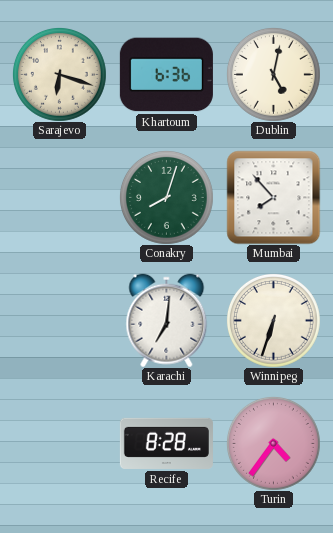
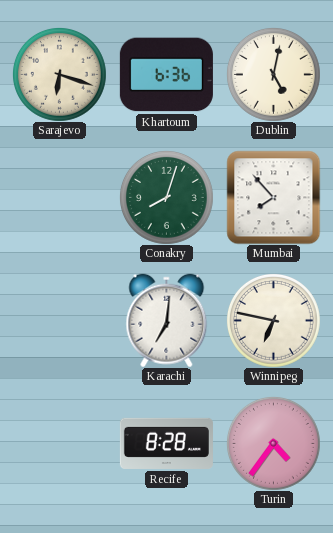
Winnipeg: 6:33 -> 6:47
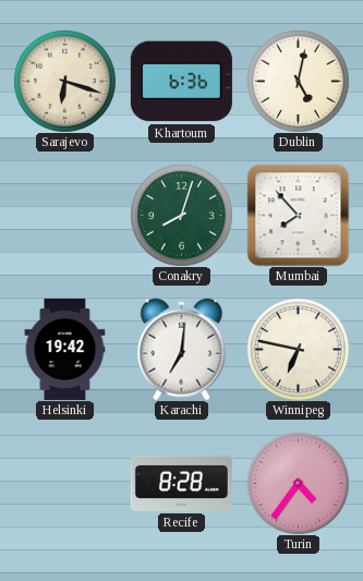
Helsinki: none -> 19:42
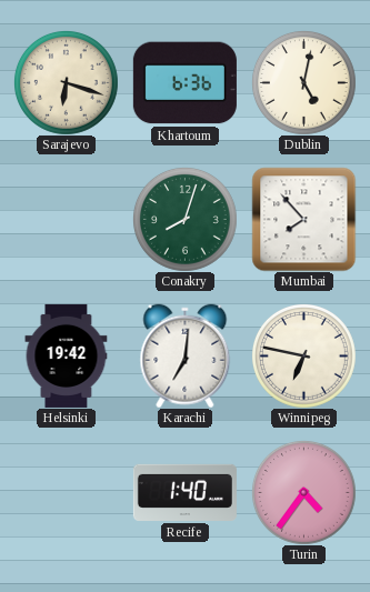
Recife: 8:28 -> 1:40
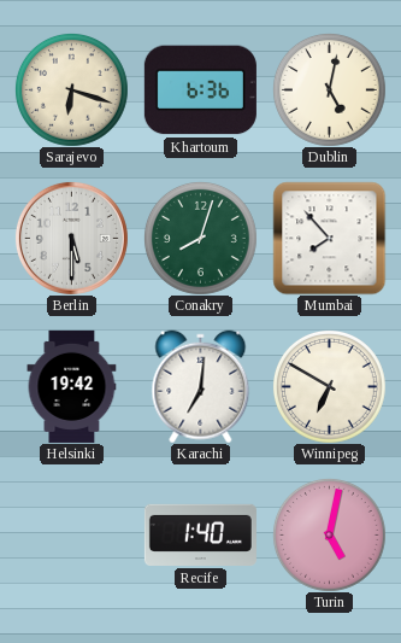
Berlin: none -> 5:30
Winnipeg: 6:47 -> 6:50
Turin: 4:36 -> 5:02
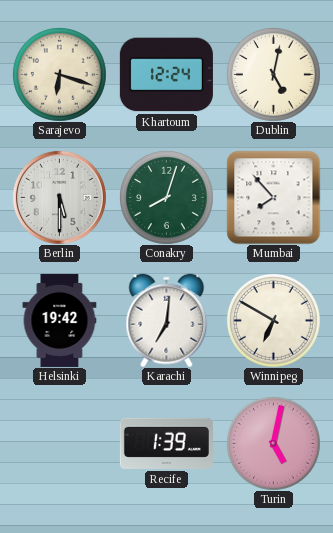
Khartoum: 6:36 -> 12:24
Recife: 1:40 -> 1:39
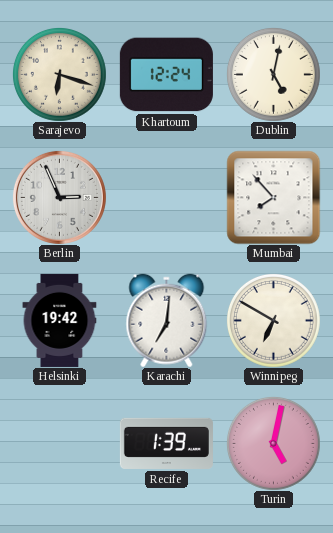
Berlin: 5:30 -> 2:56
Conakry: 8:03 -> none
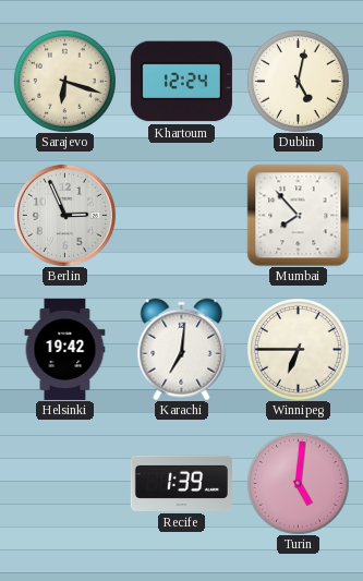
Winnipeg: 6:50 -> 6:45
Turin: 5:02 -> 5:01
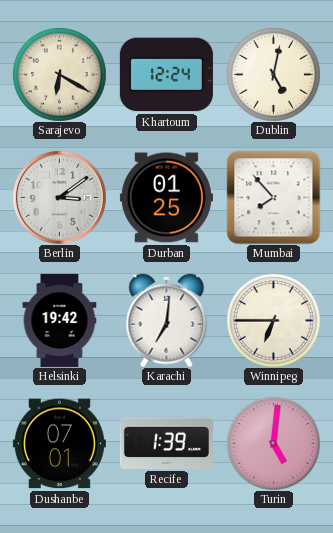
Sarajevo: 6:18 -> 6:20
Berlin: 2:56 -> 3:09
Durban: none -> 01:25
Dushanbe: none -> 07:01
